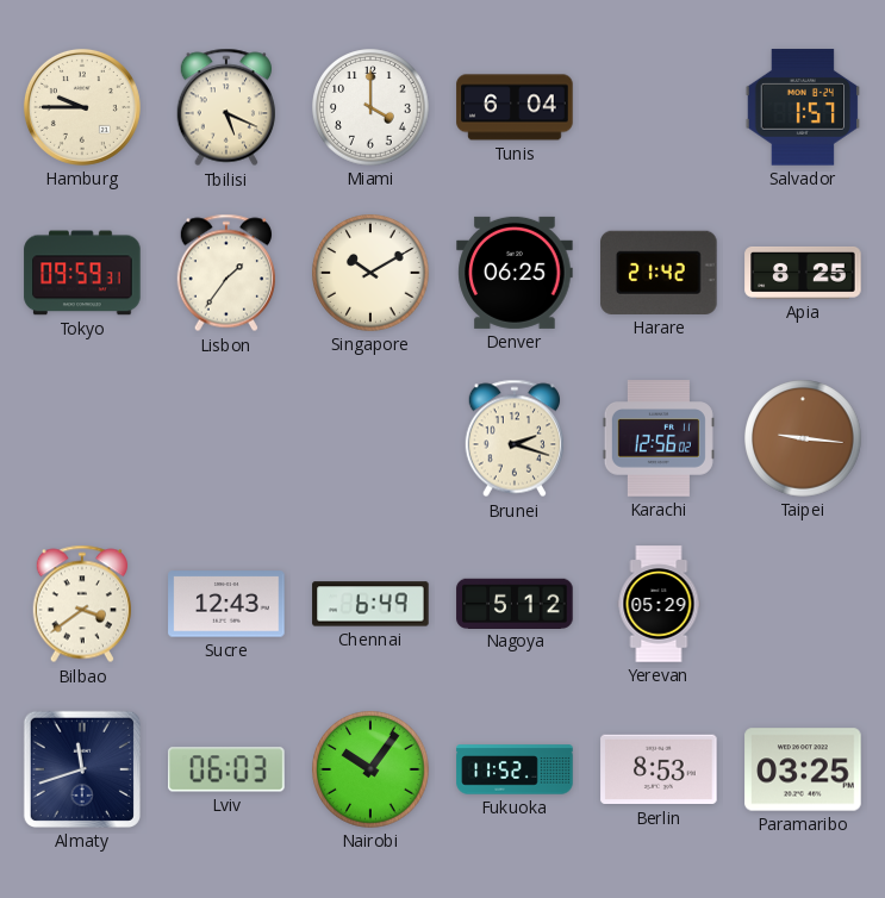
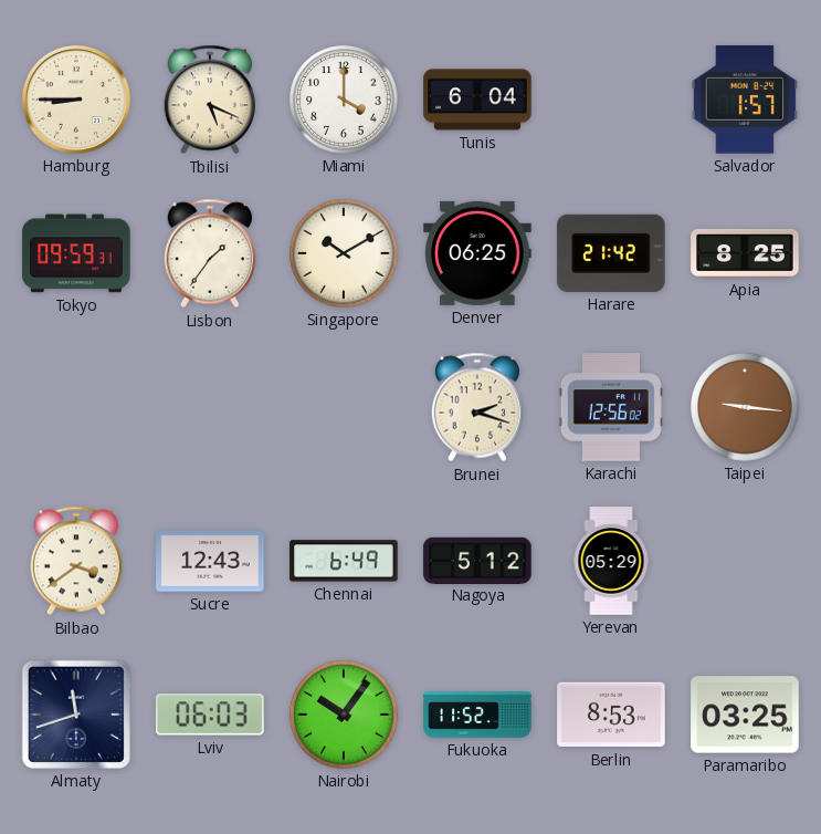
Hamburg: 9:45 -> 8:45
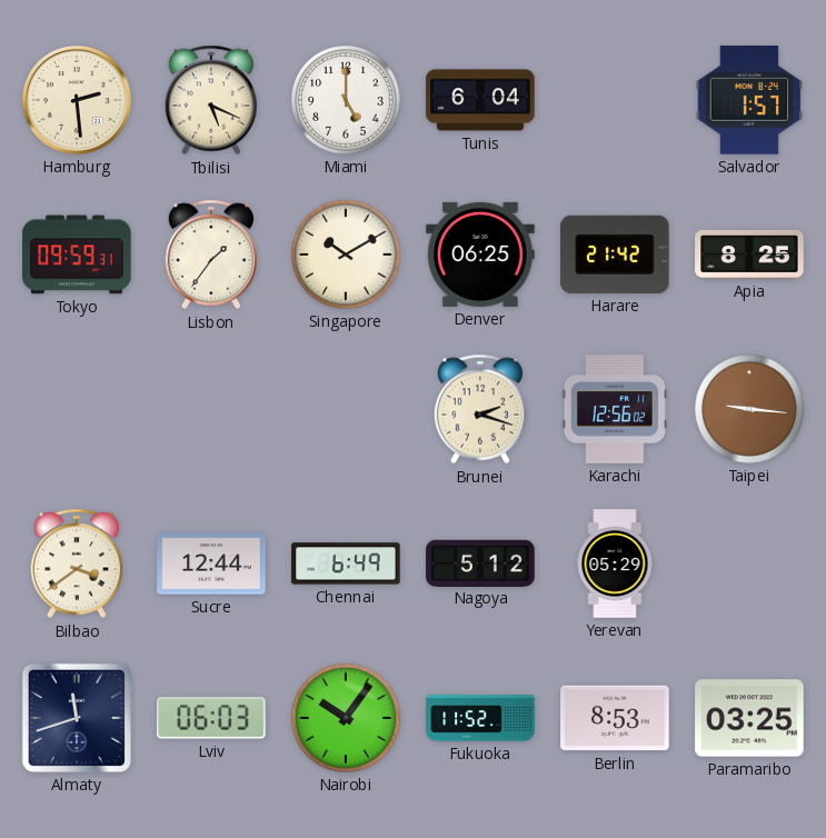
Hamburg: 8:45 -> 2:29
Miami: 4:00 -> 5:00
Sucre: 12:43 -> 12:44
